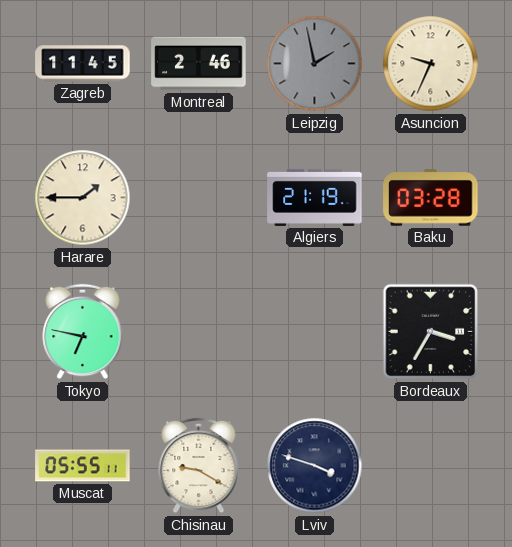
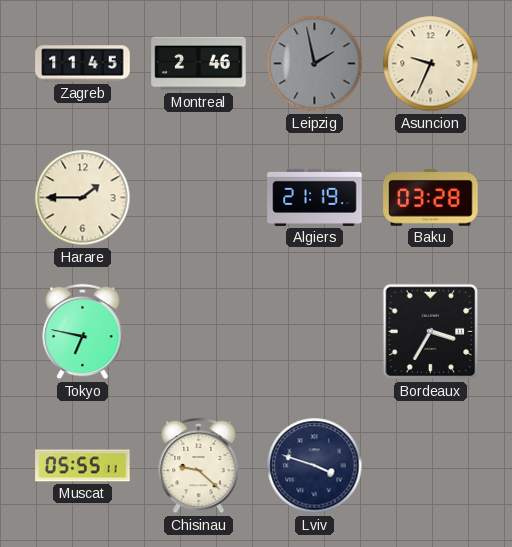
Chisinau: 9:20 -> 9:22
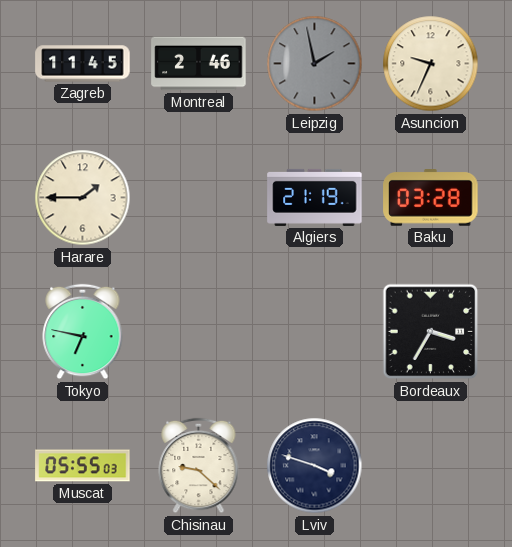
Muscat: 05:55:11 -> 05:55:03
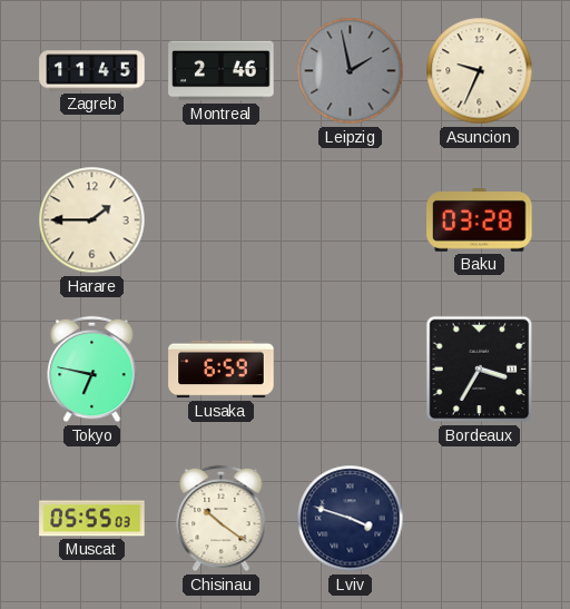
Algiers: 21:19 -> none
Lusaka: none -> 6:59
Chisinau: 9:22 -> 10:21
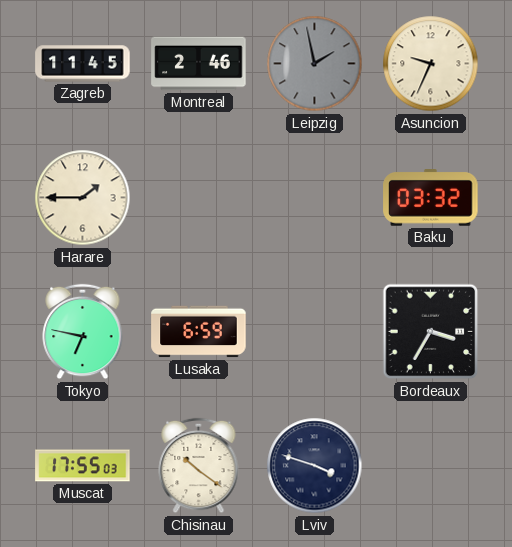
Baku: 03:28 -> 03:32
Muscat: 05:55 -> 17:55
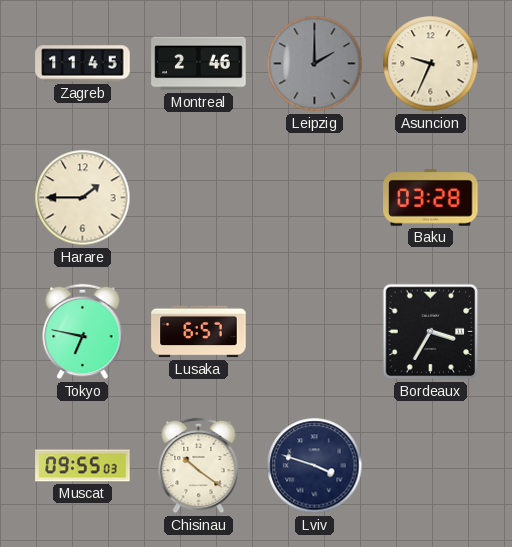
Leipzig: 1:58 -> 2:00
Baku: 03:32 -> 03:28
Lusaka: 6:59 -> 6:57
Muscat: 17:55 -> 09:55
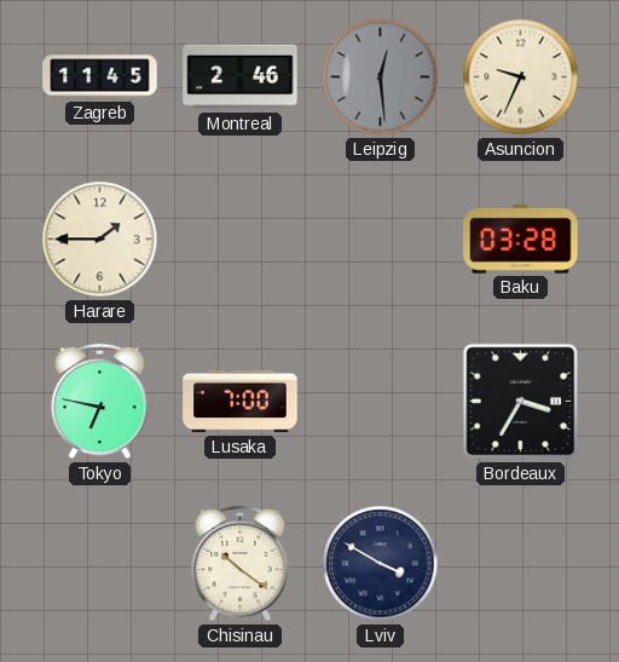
Leipzig: 2:00 -> 12:29
Lusaka: 6:57 -> 7:00
Muscat: 09:55 -> none
Lviv: 3:48 -> 3:50
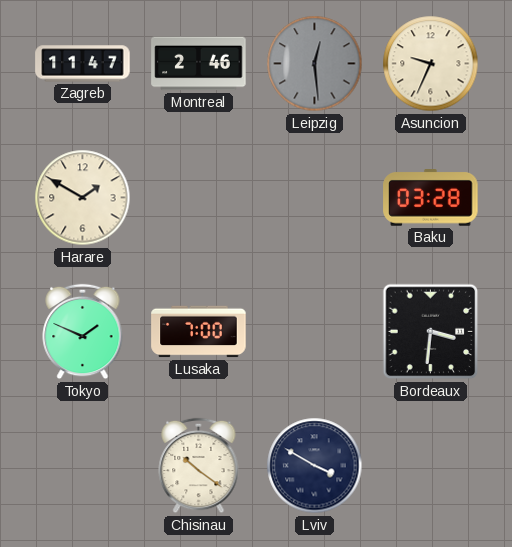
Zagreb: 11:45 -> 11:47
Harare: 1:45 -> 1:50
Tokyo: 6:47 -> 1:49
Bordeaux: 3:35 -> 3:31
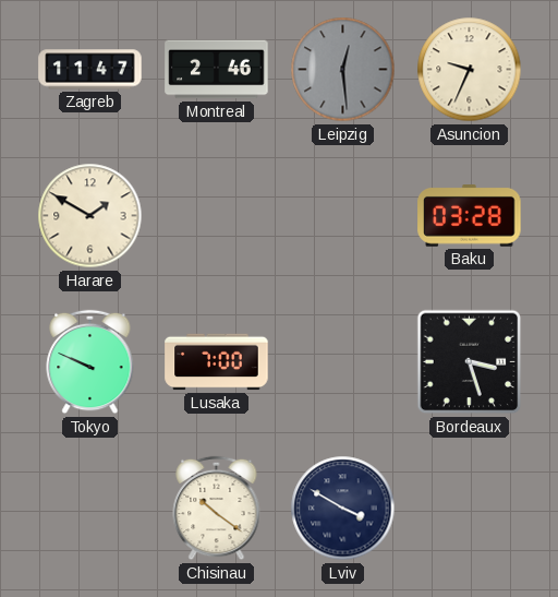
Tokyo: 1:49 -> 9:49
Bordeaux: 3:31 -> 3:27
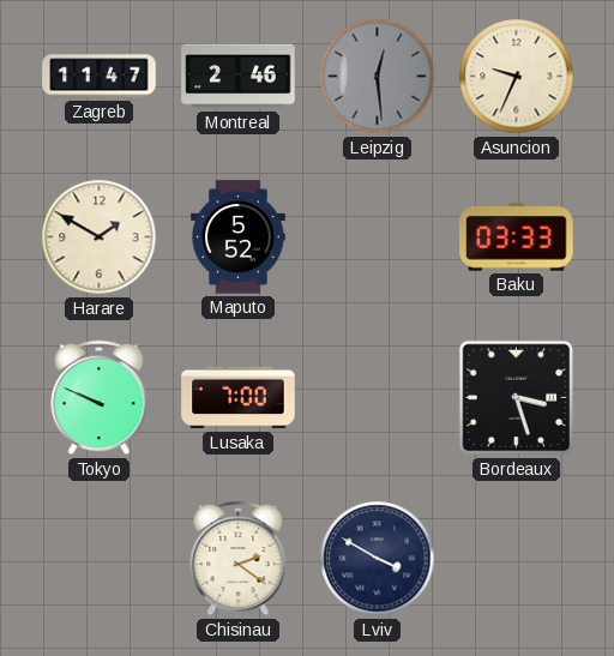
Maputo: none -> 5:52
Baku: 03:28 -> 03:33
Chisinau: 10:21 -> 2:21
